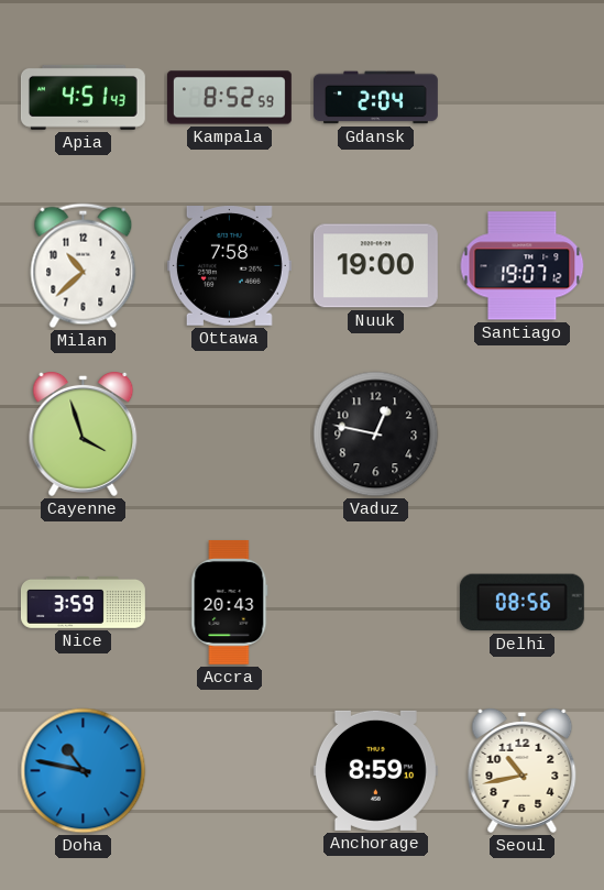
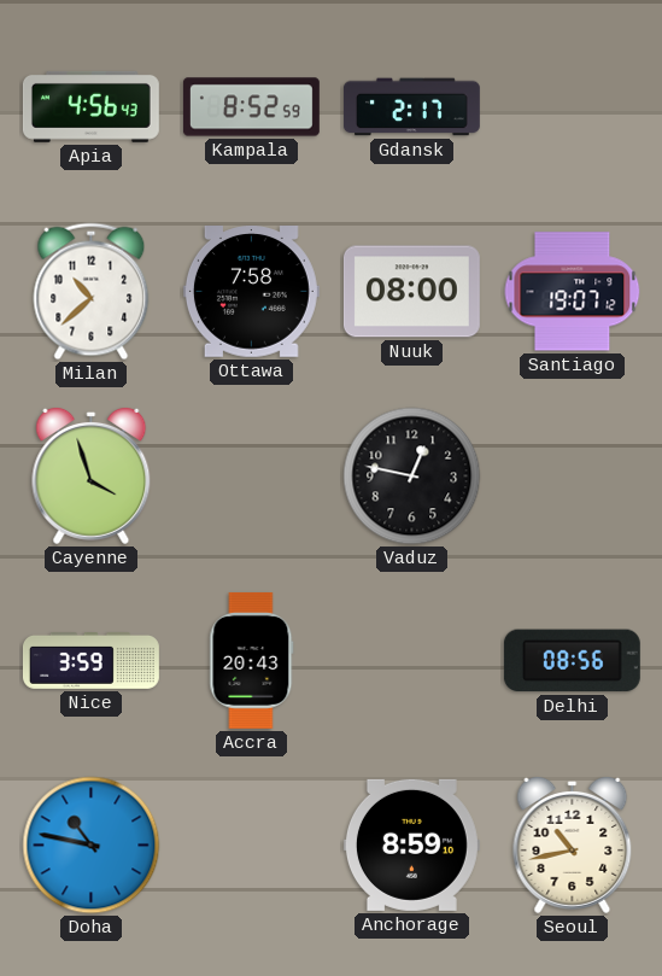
Apia: 4:51 -> 4:56
Gdansk: 2:04 -> 2:17
Nuuk: 19:00 -> 08:00
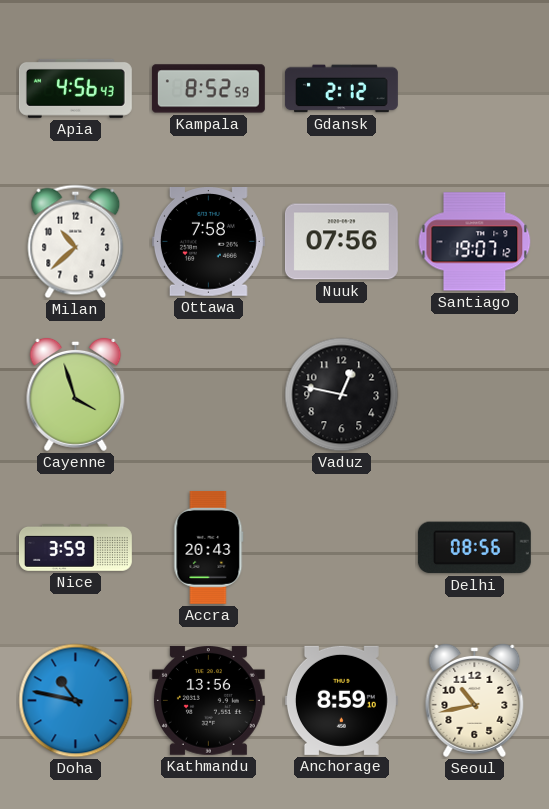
Gdansk: 2:17 -> 2:12
Nuuk: 08:00 -> 07:56
Kathmandu: none -> 13:56
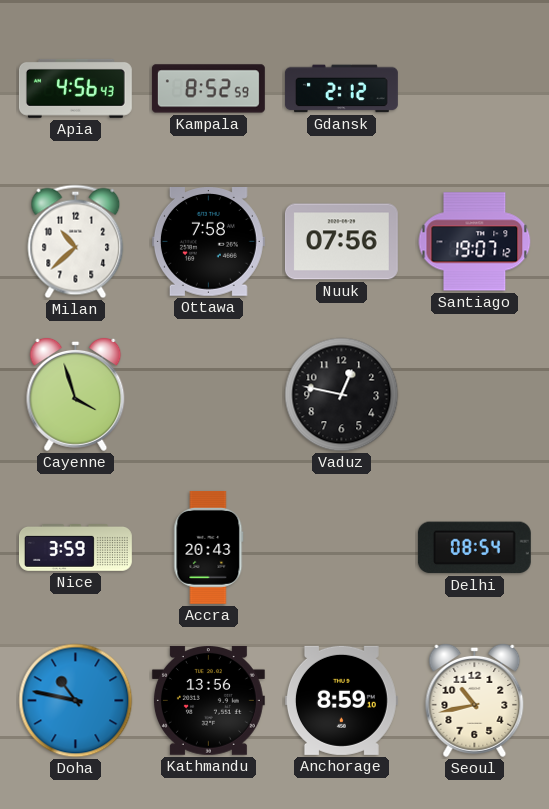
Delhi: 08:56 -> 08:54
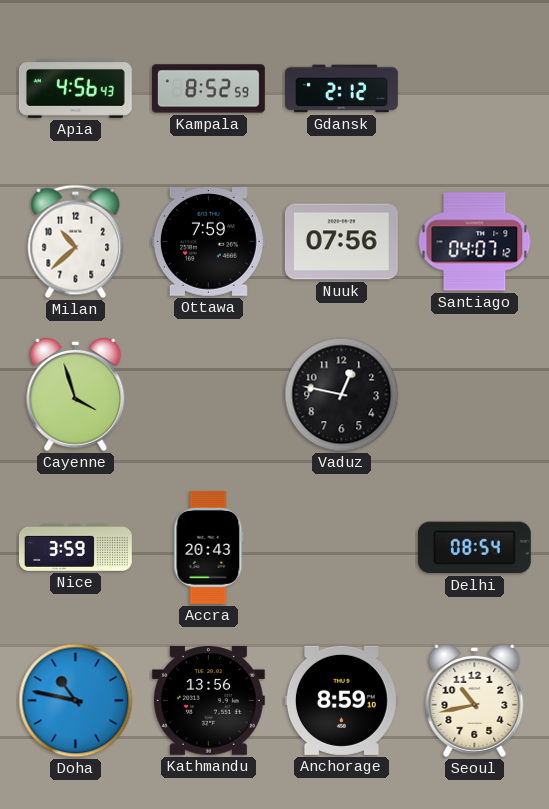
Ottawa: 7:58 -> 7:59
Santiago: 19:07 -> 04:07
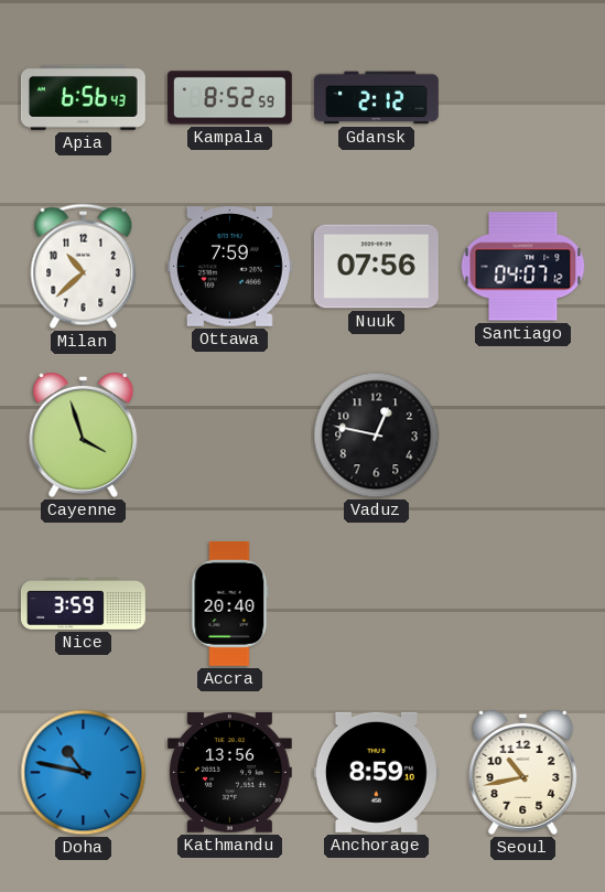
Apia: 4:56 -> 6:56
Accra: 20:43 -> 20:40
Delhi: 08:54 -> none
